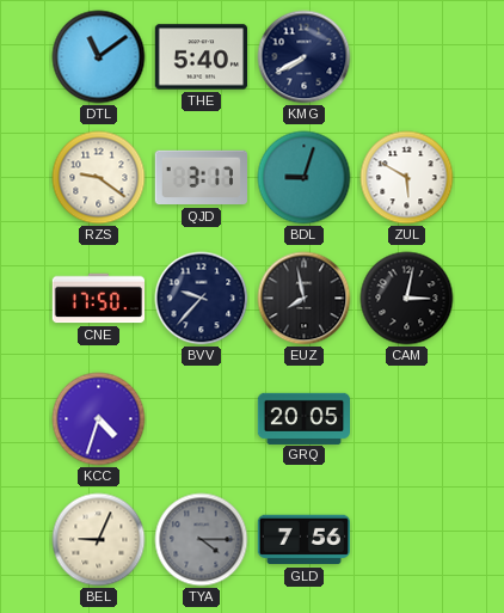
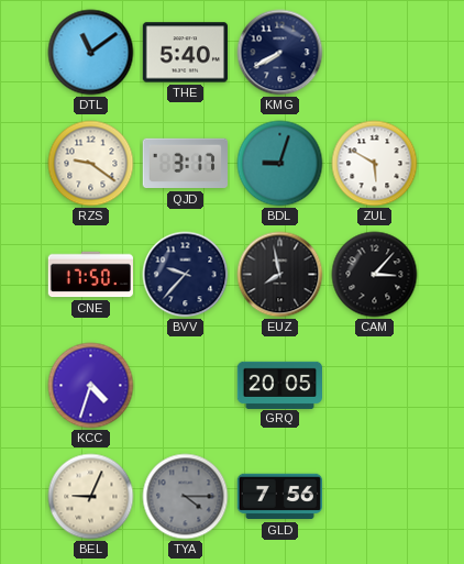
CAM: 3:02 -> 3:07
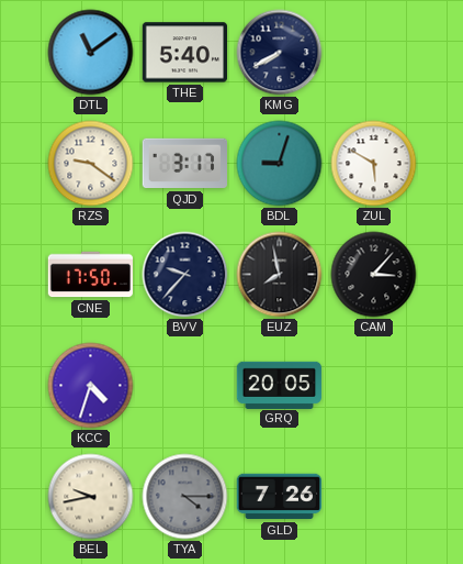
BEL: 9:04 -> 9:43
GLD: 7:56 -> 7:26
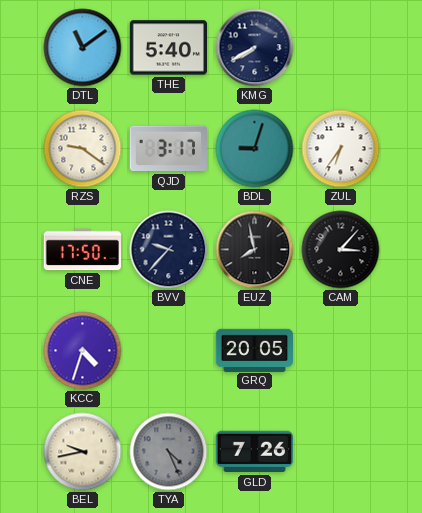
ZUL: 5:50 -> 6:36
TYA: 4:15 -> 4:26
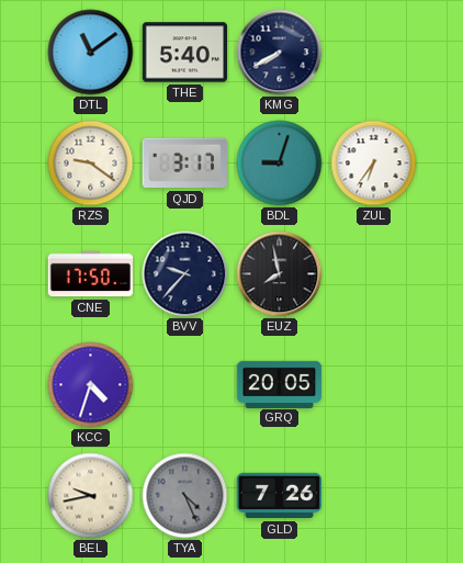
CAM: 3:07 -> none
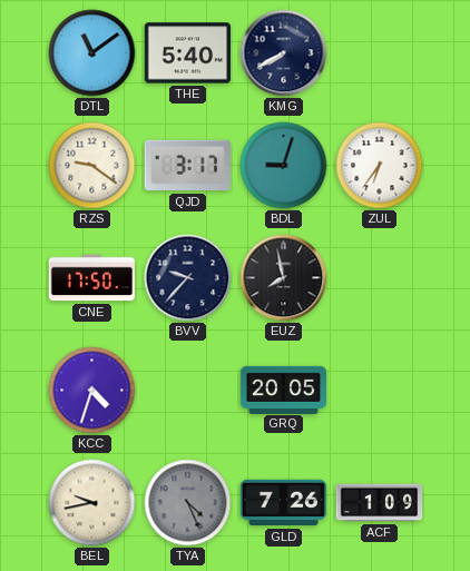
ACF: none -> 1:09
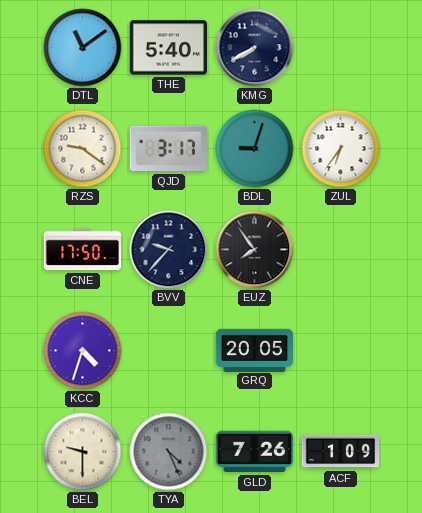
EUZ: 7:58 -> 7:54
BEL: 9:43 -> 9:30
